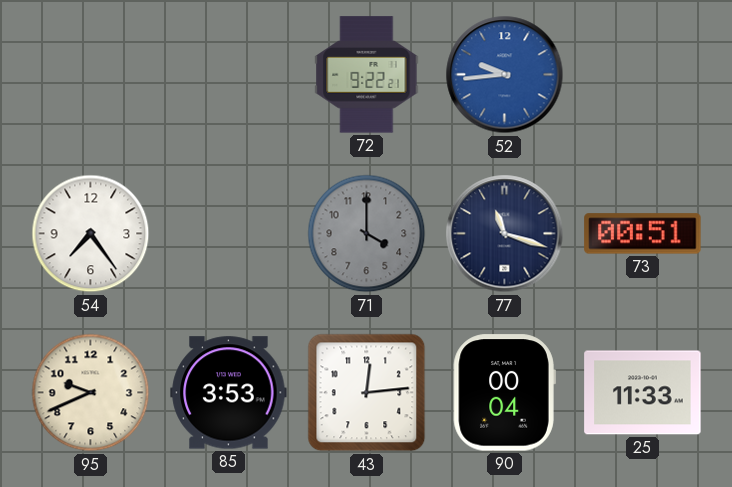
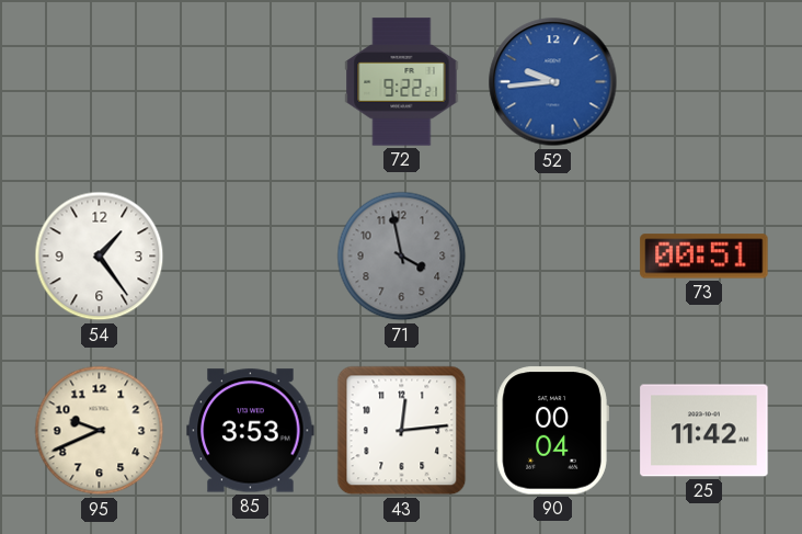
54: 7:24 -> 1:24
71: 4:00 -> 3:58
77: 11:18 -> none
25: 11:33 -> 11:42
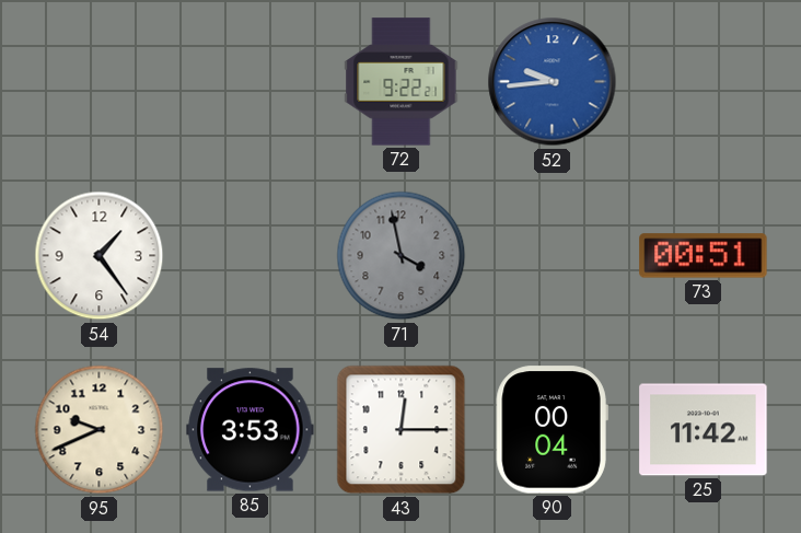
43: 12:14 -> 12:15
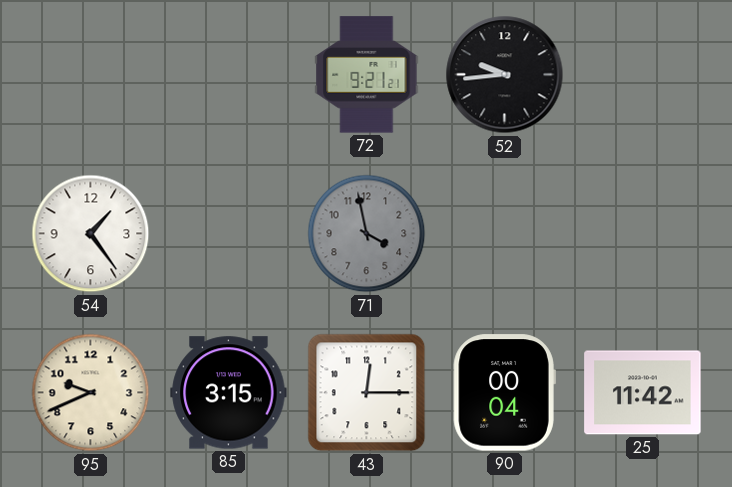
72: 9:22 -> 9:21
52 dial: blue -> black
73: 00:51 -> none
85: 3:53 -> 3:15
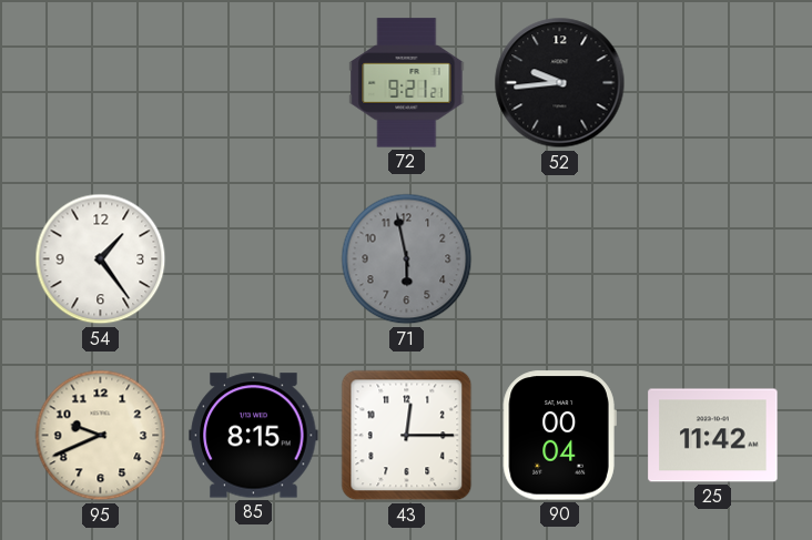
71: 3:58 -> 5:58
85: 3:15 -> 8:15
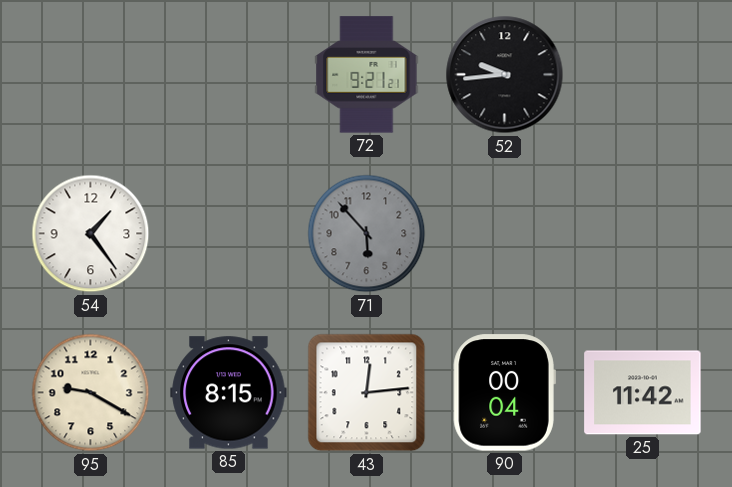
71: 5:58 -> 5:53
95: 9:41 -> 9:20
43: 12:15 -> 12:14
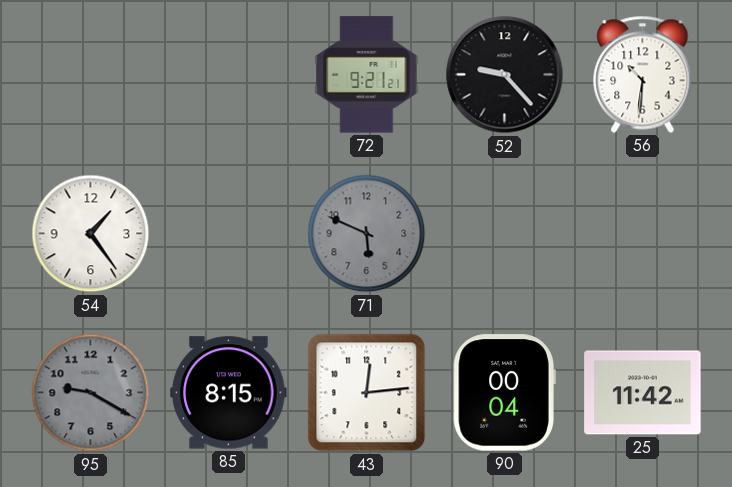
52: 9:44 -> 9:23
56: none -> 10:31
71: 5:53 -> 5:49
95 dial: cream -> grey
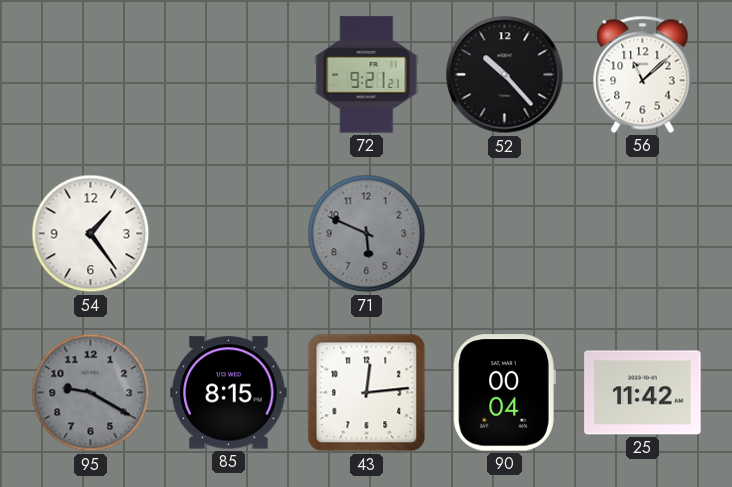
52: 9:23 -> 10:23
56: 10:31 -> 11:08
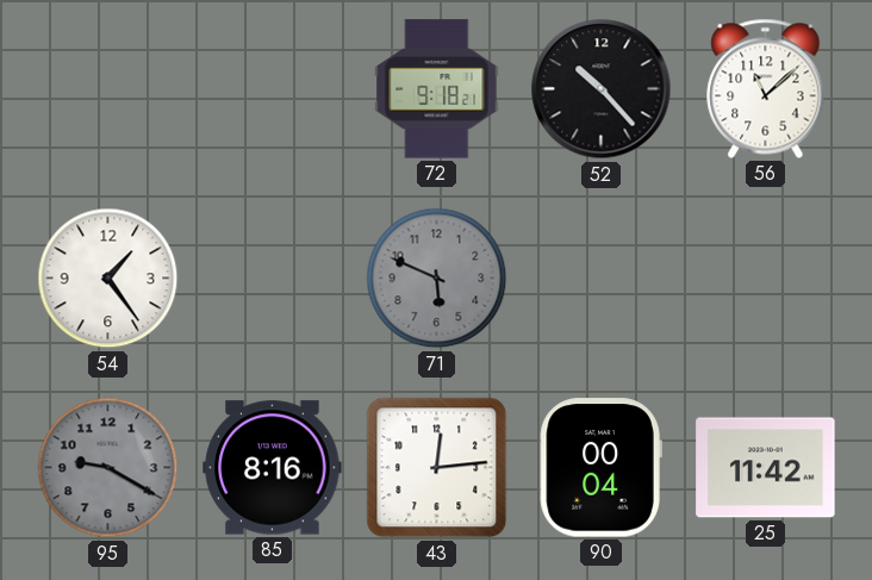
72: 9:21 -> 9:18
85: 8:15 -> 8:16
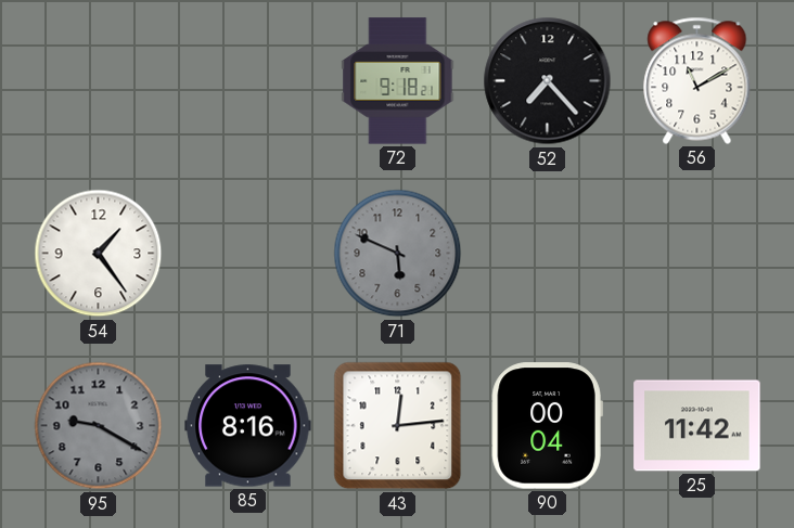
52: 10:23 -> 7:23
56: 11:08 -> 11:10
